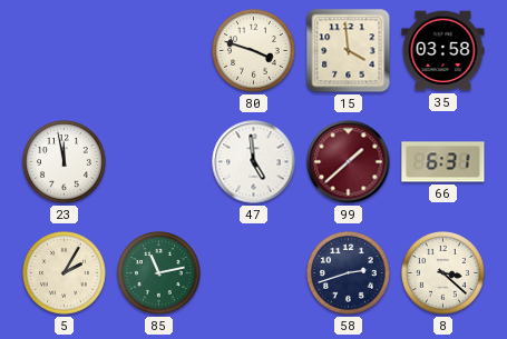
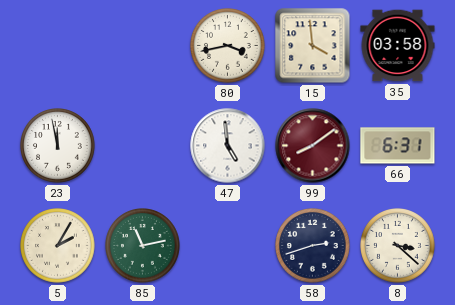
80: 3:48 -> 3:43
99: 1:38 -> 8:09
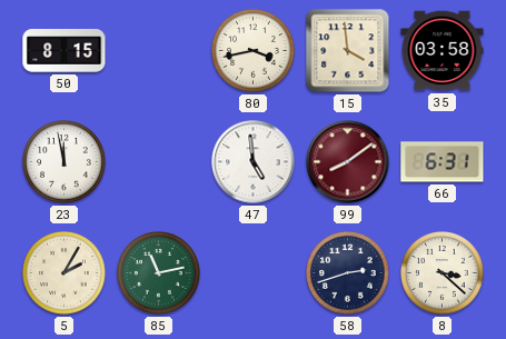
50: none -> 8:15
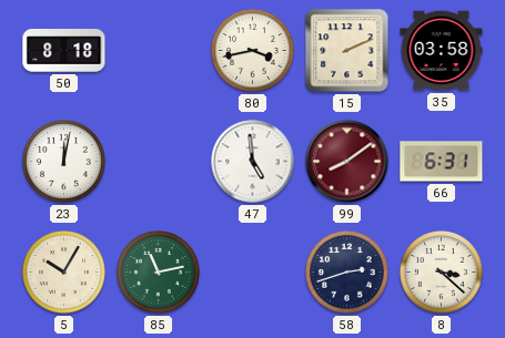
50: 8:15 -> 8:18
15: 3:59 -> 2:11
23: 11:58 -> 12:02
5: 2:05 -> 10:05
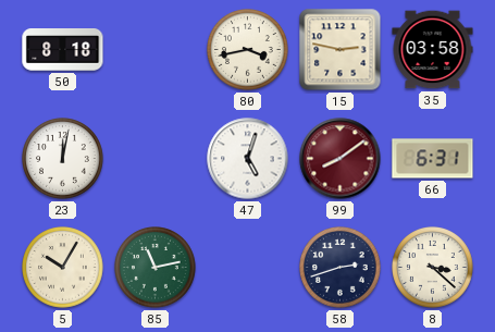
15: 2:11 -> 2:47
47: 4:59 -> 5:03
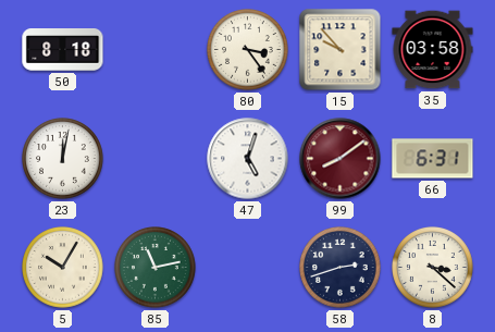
80: 3:43 -> 3:24
15: 2:47 -> 9:53
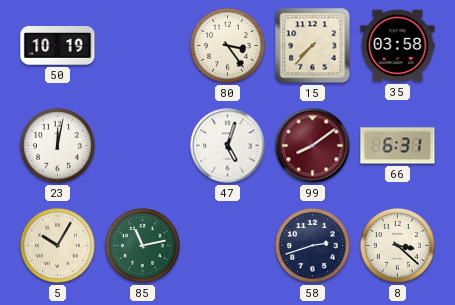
50: 8:18 -> 10:19
15: 9:53 -> 7:37
